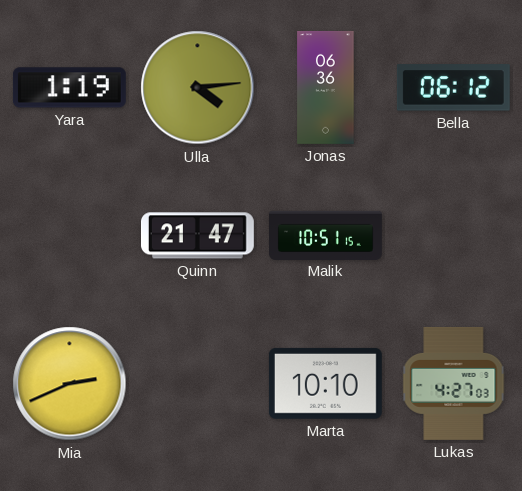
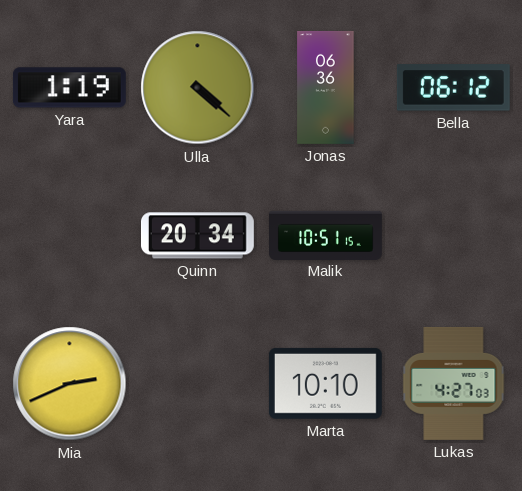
Ulla: 4:14 -> 4:22
Quinn: 21:47 -> 20:34
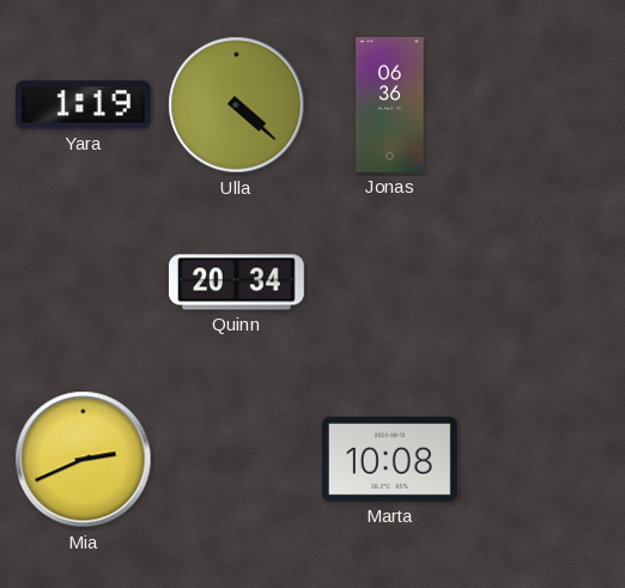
Bella: 06:12 -> none
Malik: 10:51 -> none
Marta: 10:10 -> 10:08
Lukas: 4:27 -> none
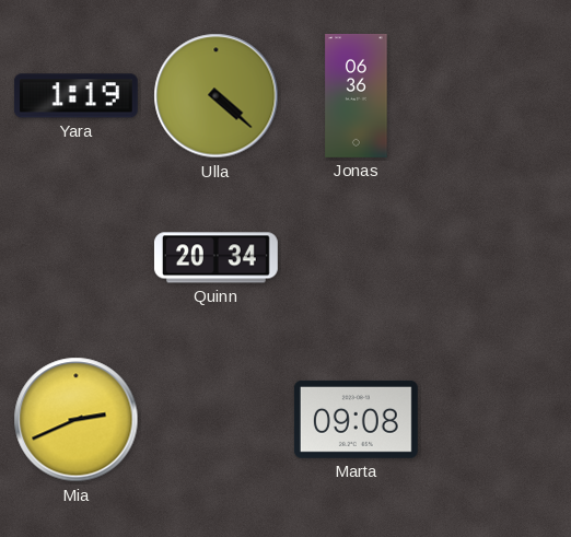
Marta: 10:08 -> 09:08
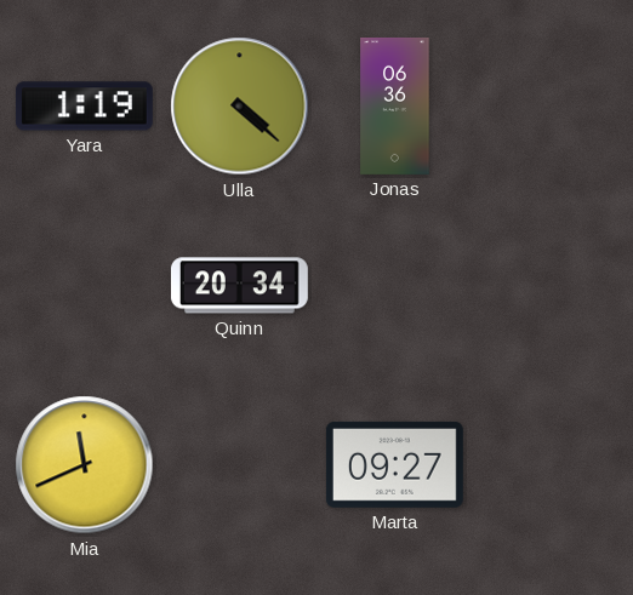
Mia: 2:41 -> 11:41
Marta: 09:08 -> 09:27
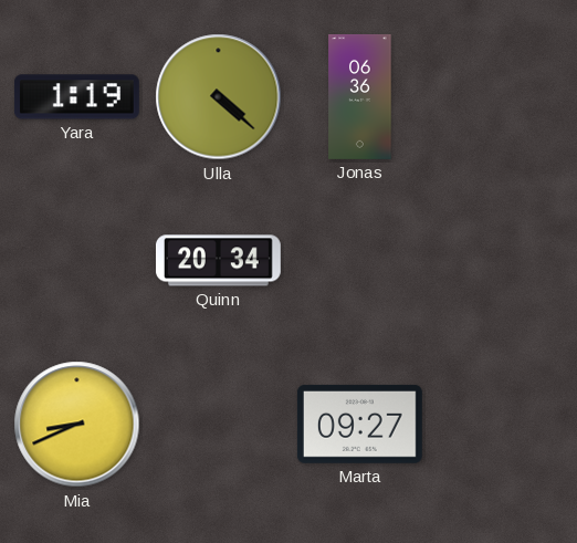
Mia: 11:41 -> 8:41
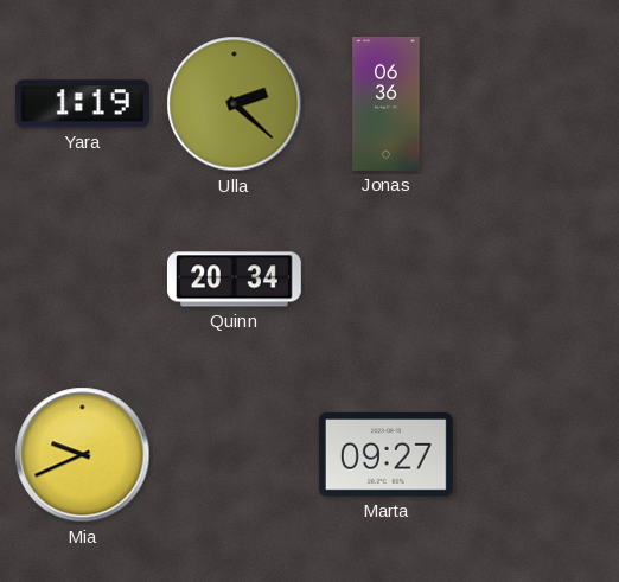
Ulla: 4:22 -> 2:22
Mia: 8:41 -> 9:41
